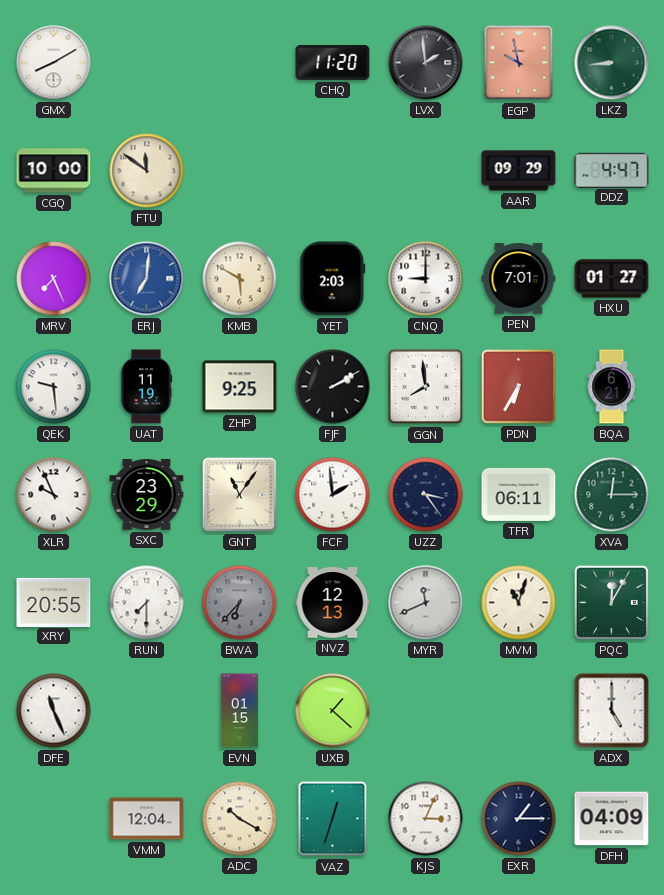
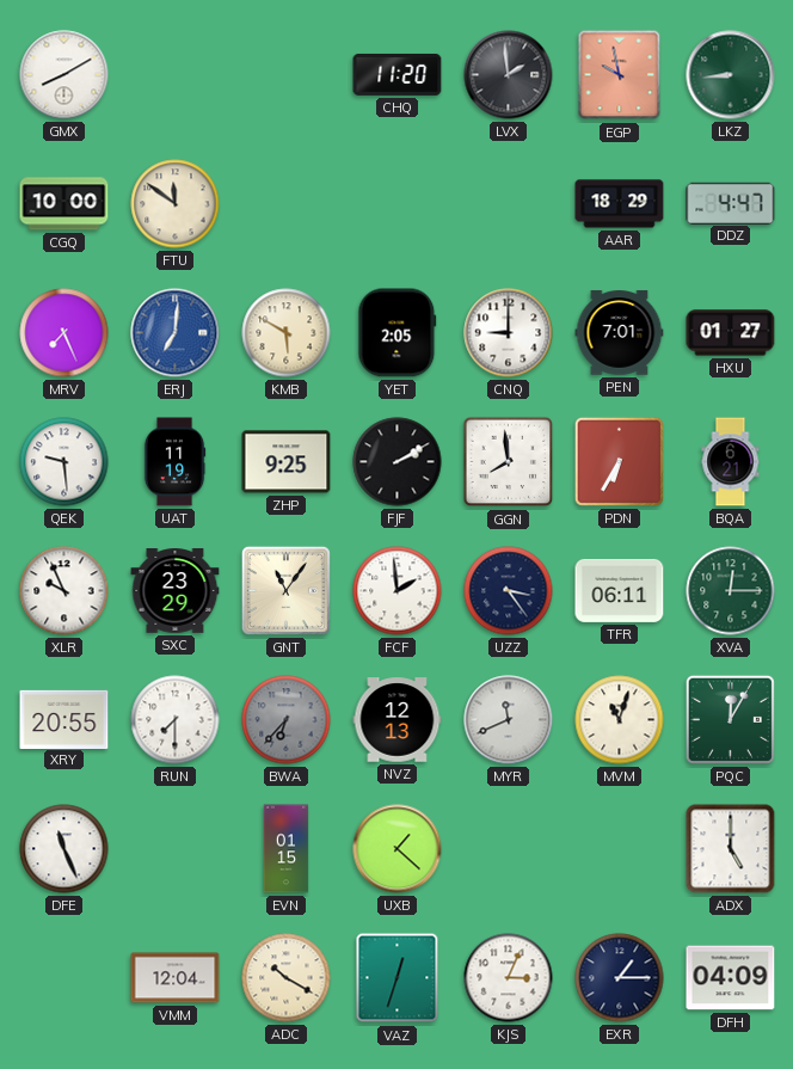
AAR: 09:29 -> 18:29
YET: 2:03 -> 2:05
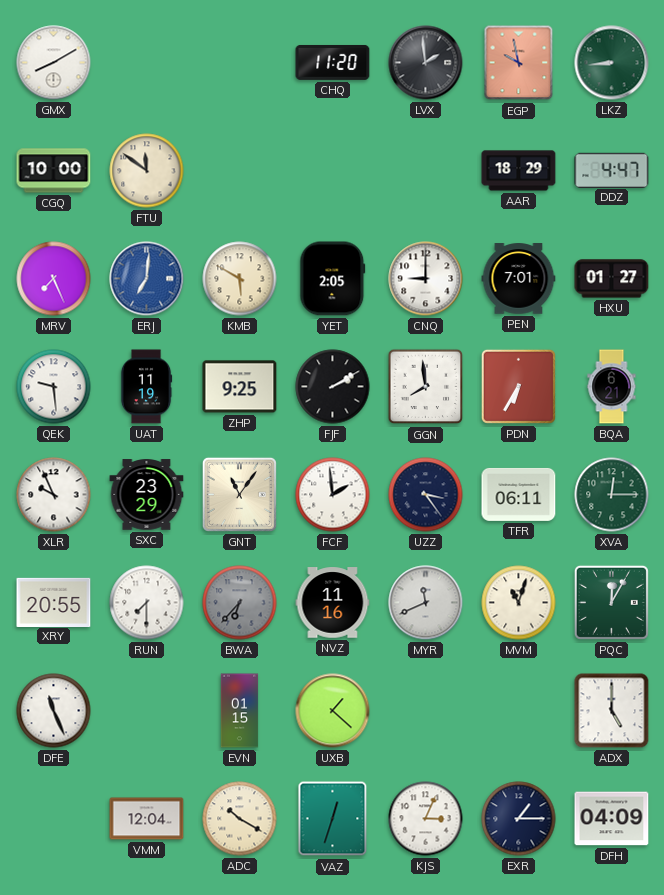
NVZ: 12:13 -> 11:16
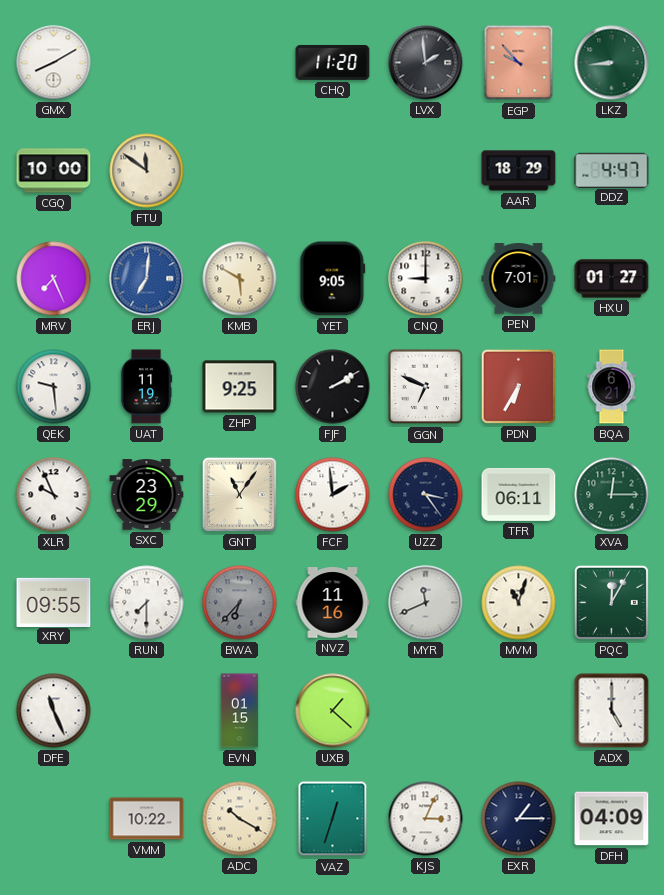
EGP: 9:58 -> 9:53
YET: 2:05 -> 9:05
GGN: 7:59 -> 6:49
XRY: 20:55 -> 09:55
VMM: 12:04 -> 10:22
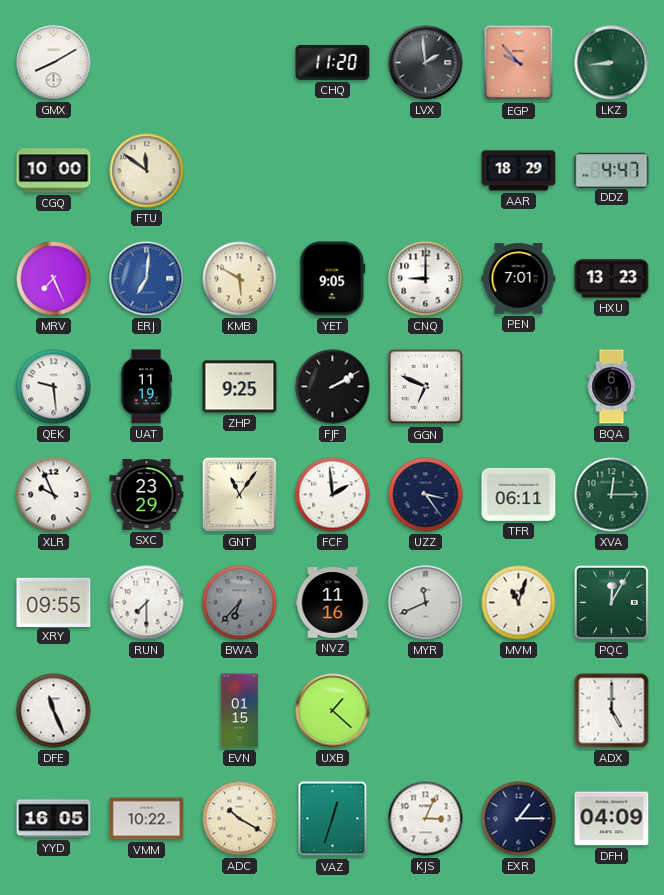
HXU: 01:27 -> 13:23
PDN: 6:35 -> none
YYD: none -> 16:05
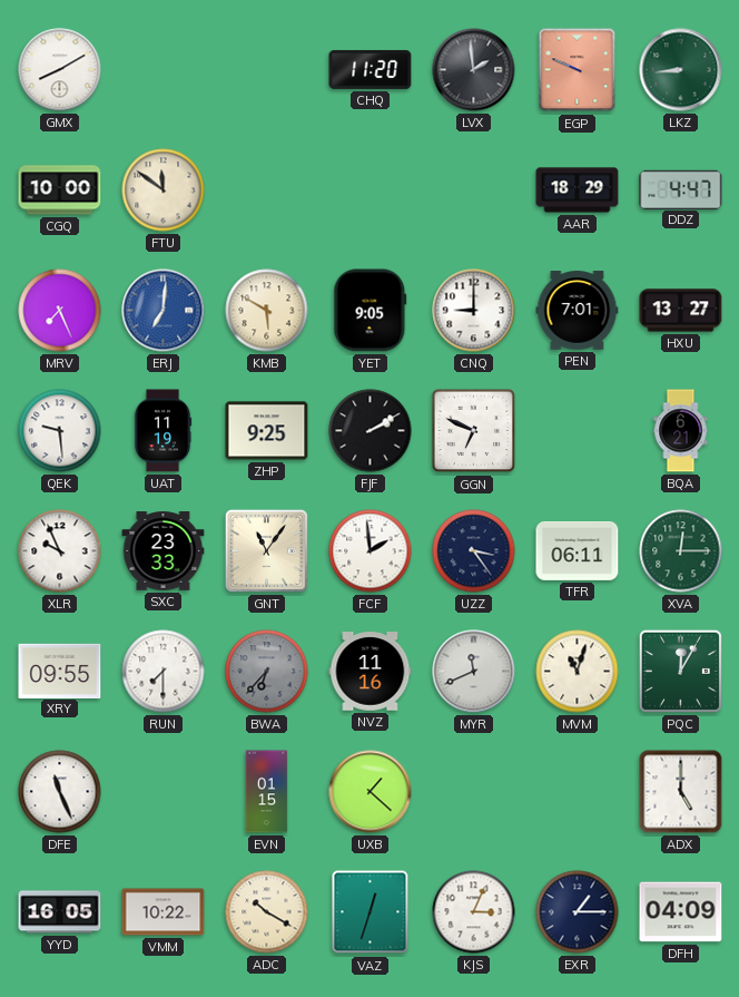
EGP: 9:53 -> 9:49
HXU: 13:23 -> 13:27
SXC: 23:29 -> 23:33
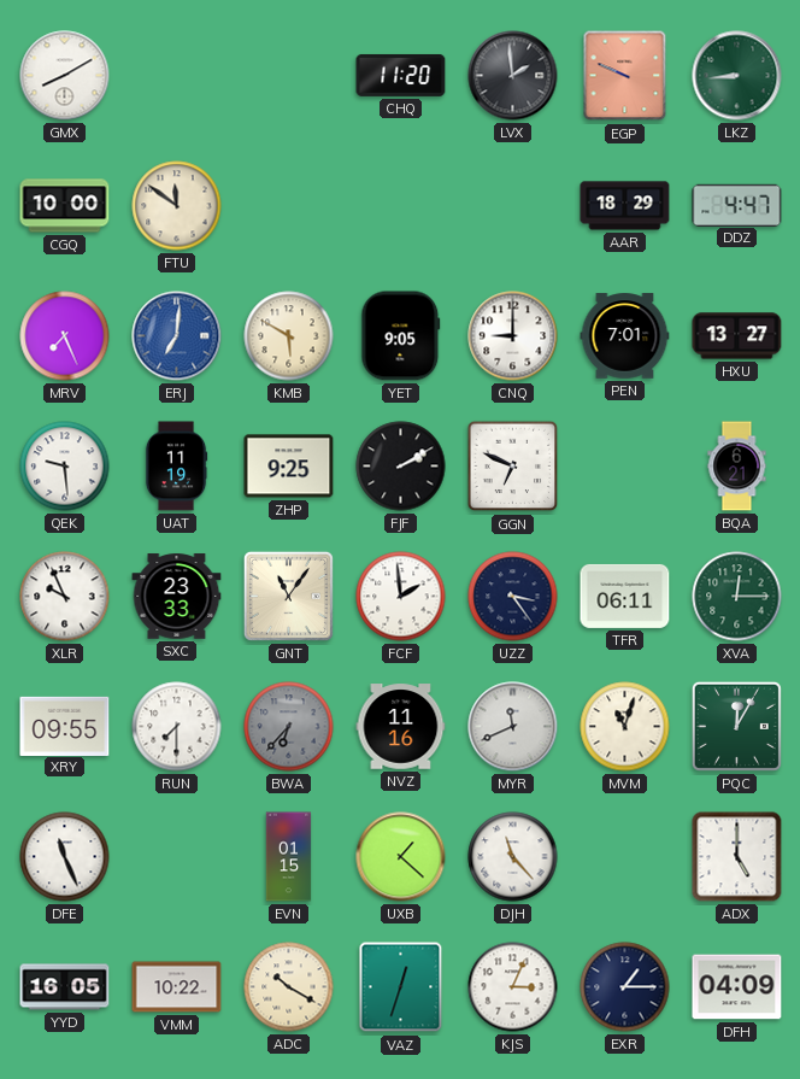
DJH: none -> 11:23
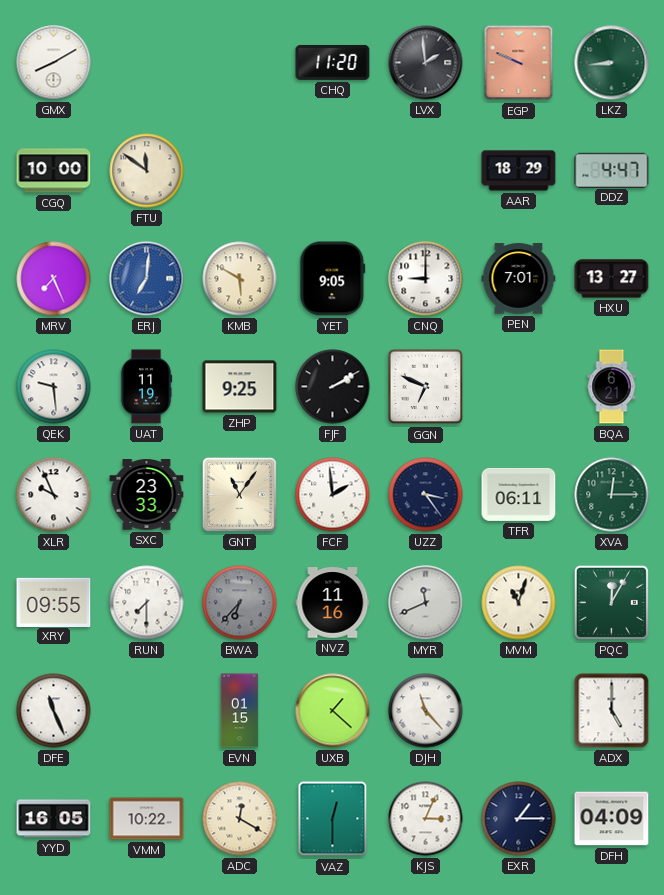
ADC: 10:20 -> 12:20
VAZ: 12:33 -> 12:30
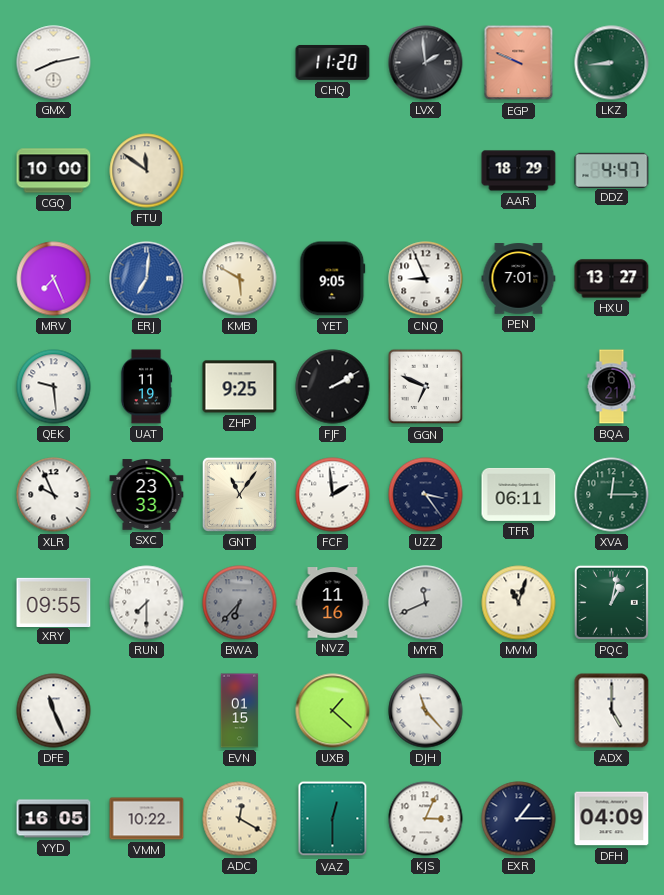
GMX: 8:10 -> 8:13
CNQ: 9:00 -> 8:56
PQC: 12:05 -> 1:02
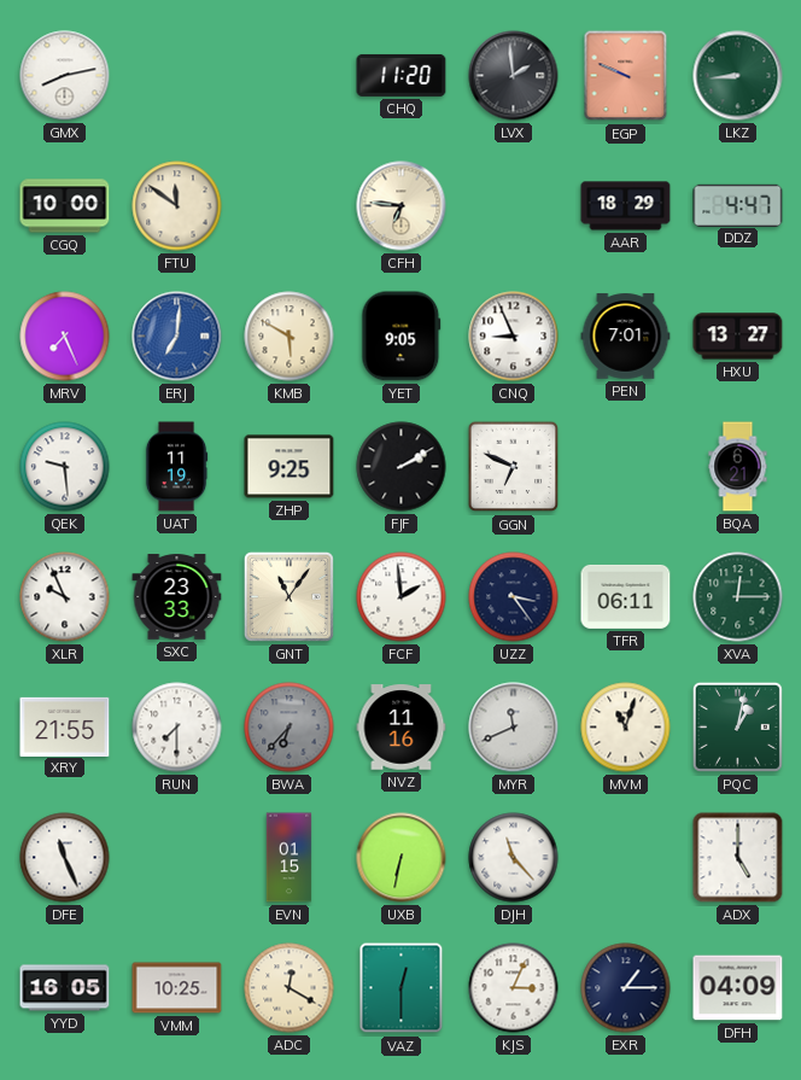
CFH: none -> 6:46
XRY: 09:55 -> 21:55
UXB: 1:22 -> 6:32
VMM: 10:22 -> 10:25
